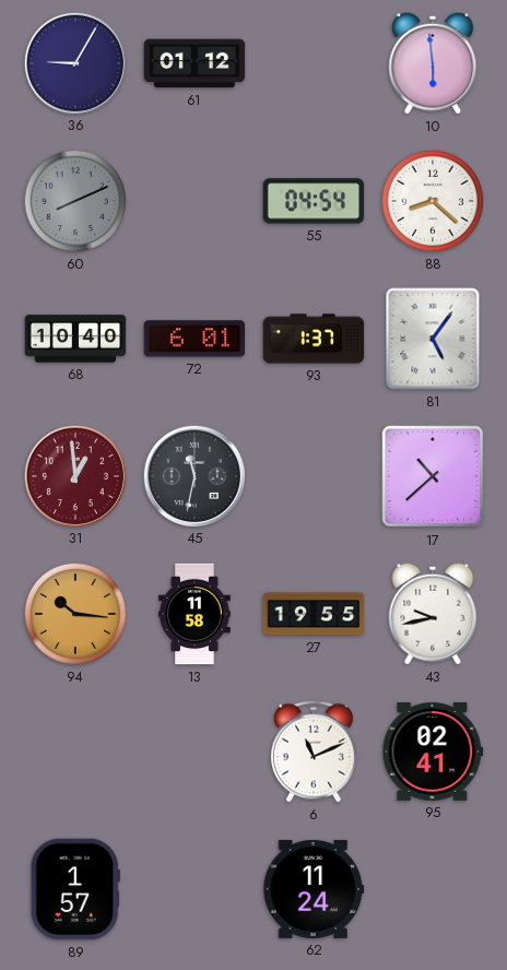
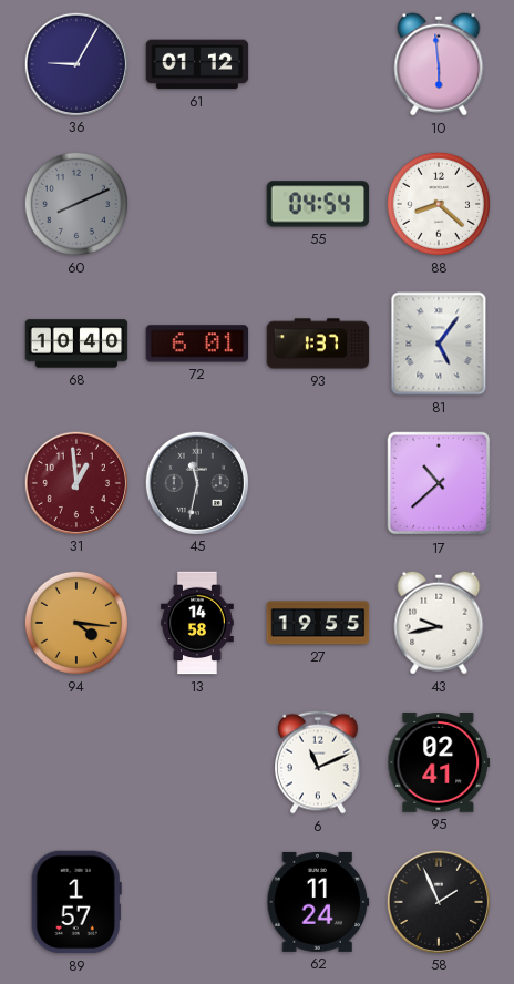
94: 10:16 -> 4:16
13: 11:58 -> 14:58
58: none -> 1:56
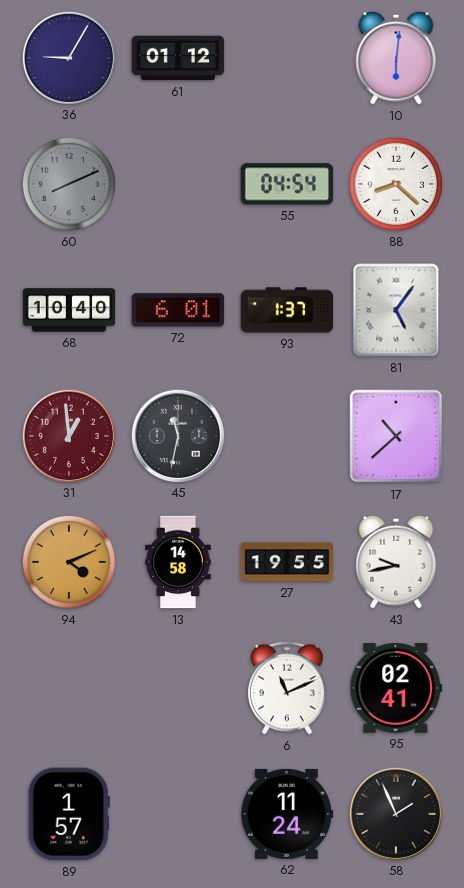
10: 5:59 -> 6:01
94: 4:16 -> 4:11
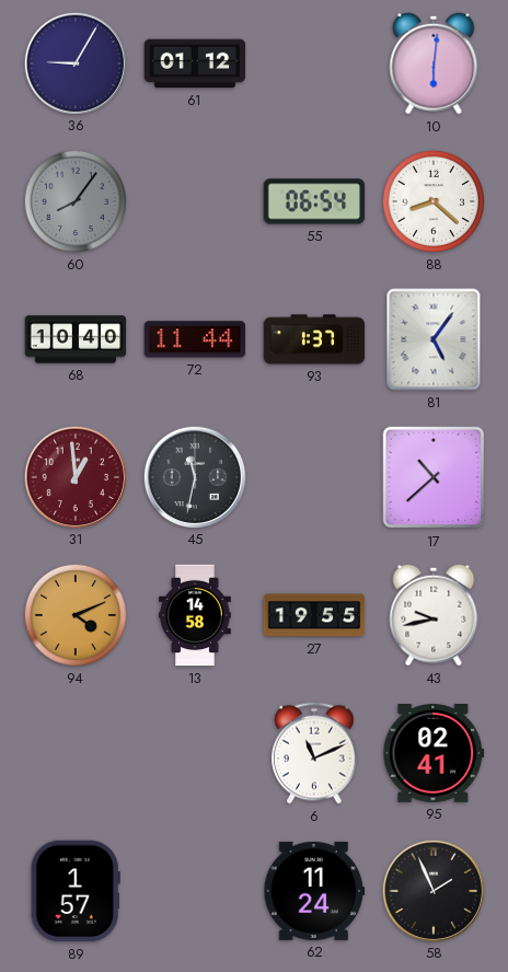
60: 8:11 -> 8:06
55: 04:54 -> 06:54
72: 6:01 -> 11:44
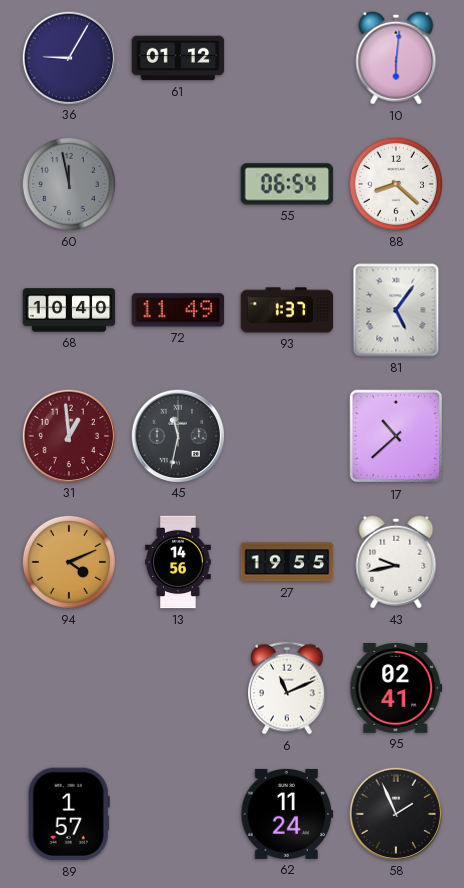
60: 8:06 -> 11:58
72: 11:44 -> 11:49
13: 14:58 -> 14:56
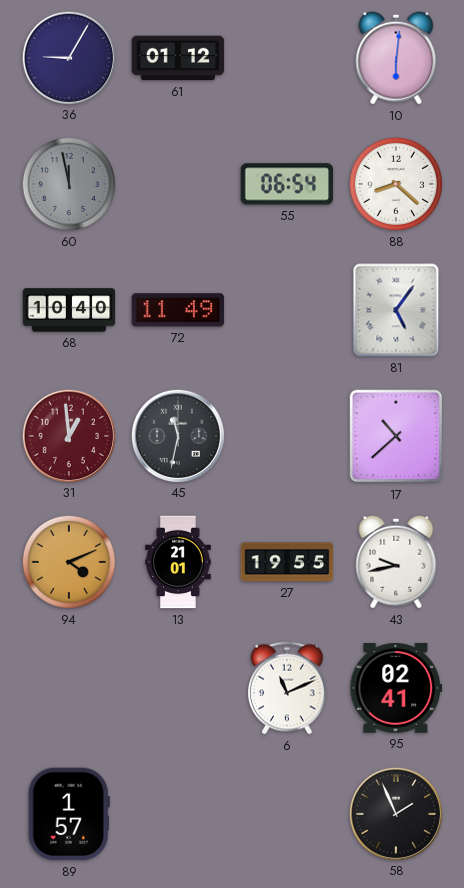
93: 1:37 -> none
13: 14:56 -> 21:01
62: 11:24 -> none
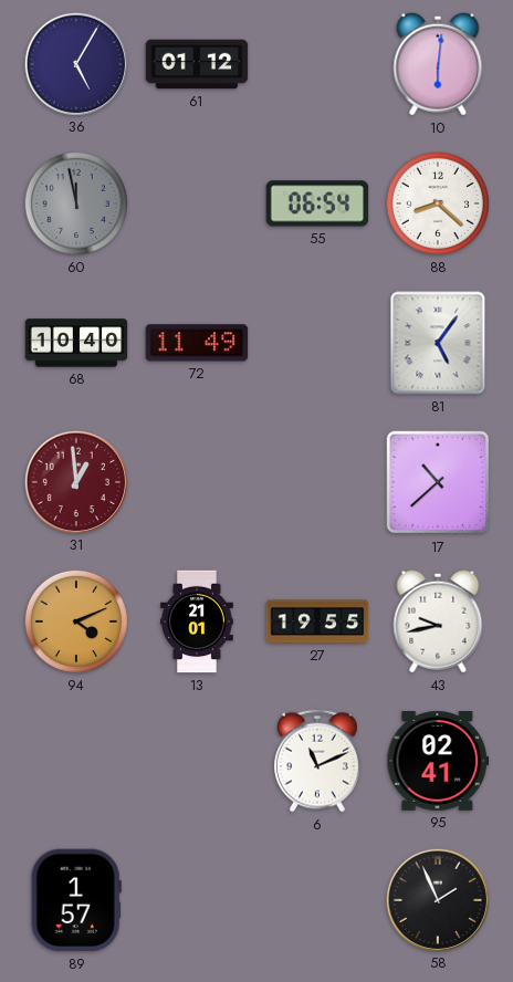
36: 9:05 -> 5:05
45: 11:32 -> none
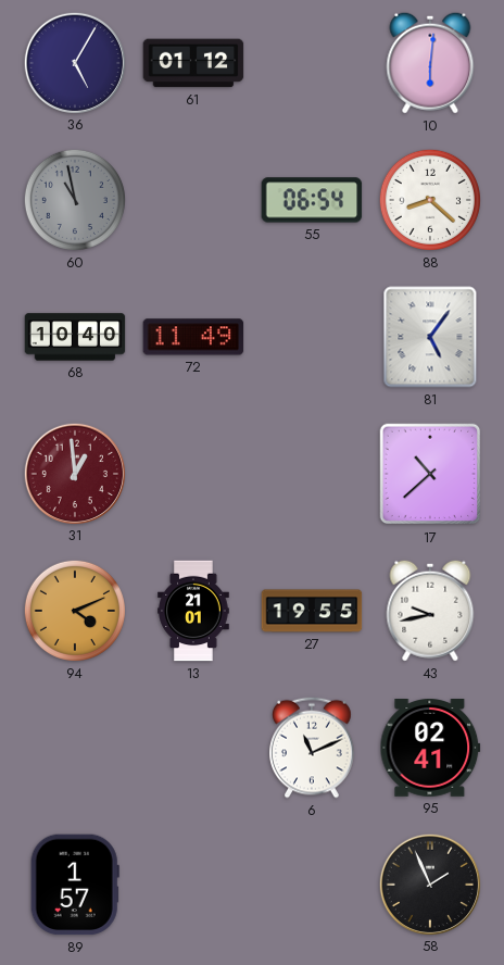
60: 11:58 -> 10:58
